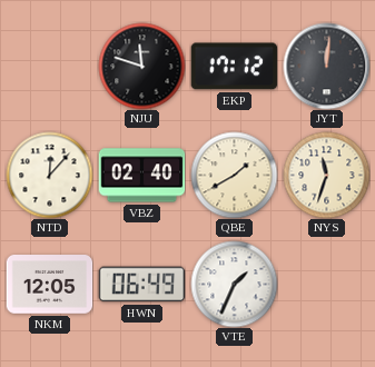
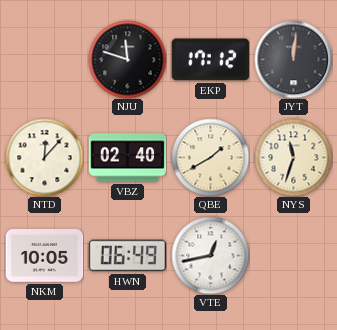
NKM: 12:05 -> 10:05
VTE: 1:34 -> 12:43
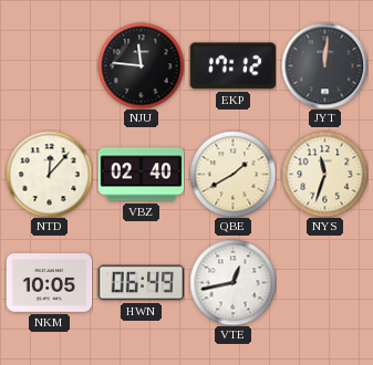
NJU: 11:48 -> 11:46
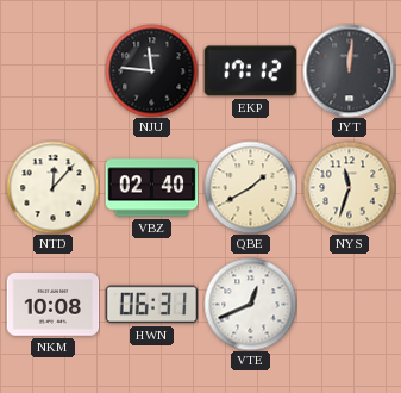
NKM: 10:05 -> 10:08
HWN: 06:49 -> 06:31
VTE: 12:43 -> 12:41
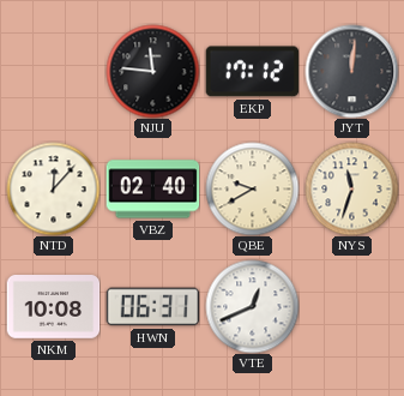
QBE: 1:40 -> 9:40
